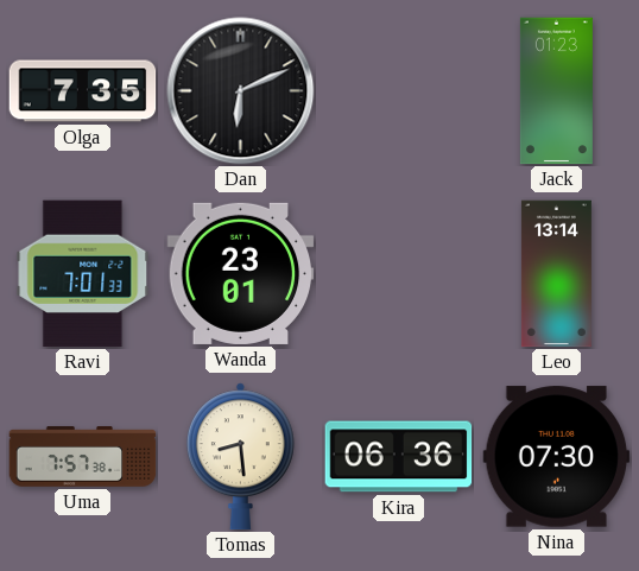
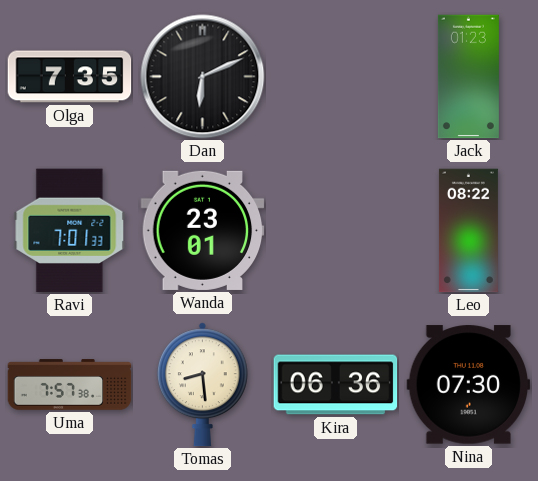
Leo: 13:14 -> 08:22
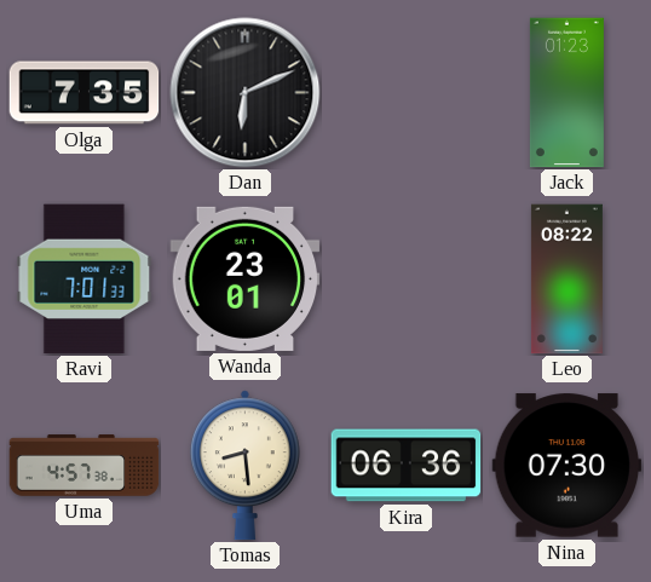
Uma: 7:57 -> 4:57
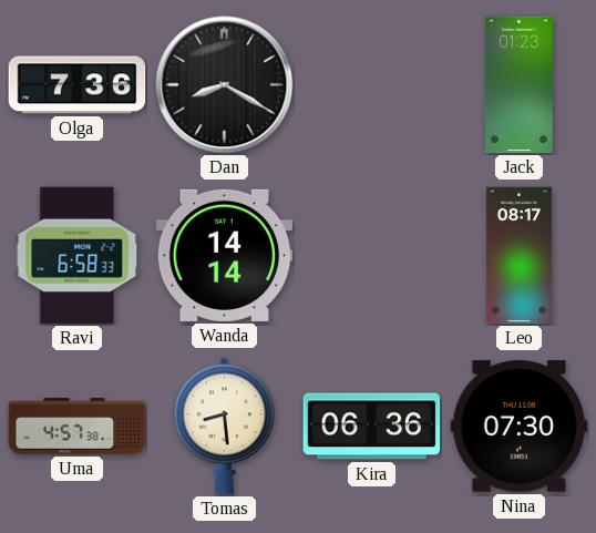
Olga: 7:35 -> 7:36
Dan: 6:11 -> 8:20
Ravi: 7:01 -> 6:58
Wanda: 23:01 -> 14:14
Leo: 08:22 -> 08:17
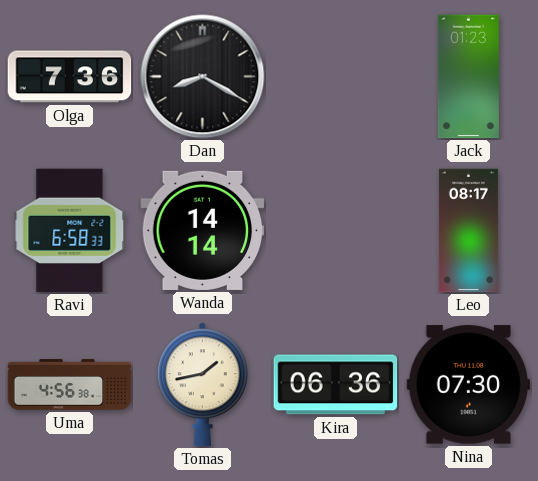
Uma: 4:57 -> 4:56
Tomas: 8:29 -> 1:43
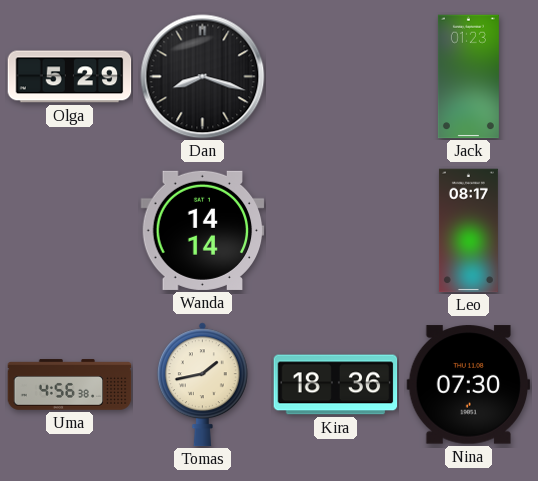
Olga: 7:36 -> 5:29
Dan: 8:20 -> 8:18
Ravi: 6:58 -> none
Kira: 06:36 -> 18:36
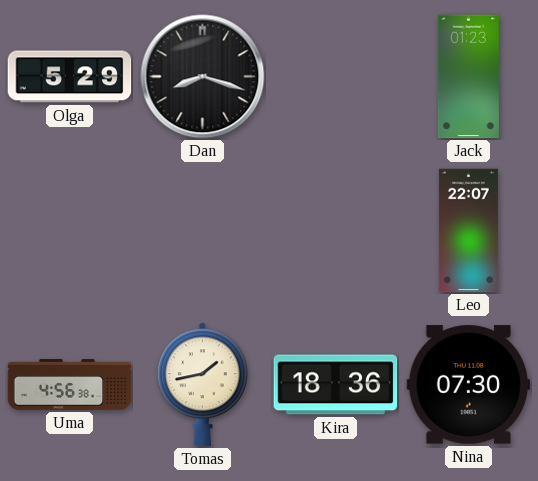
Wanda: 14:14 -> none
Leo: 08:17 -> 22:07
